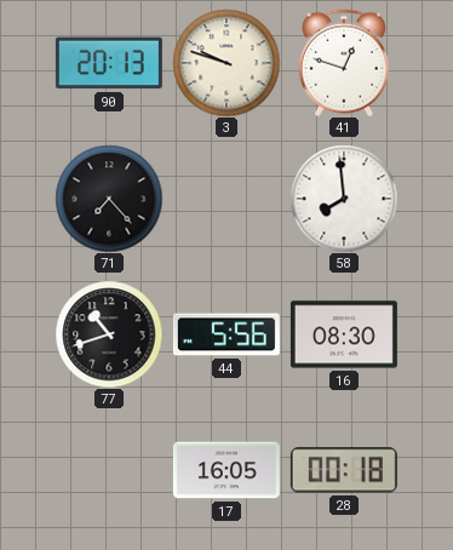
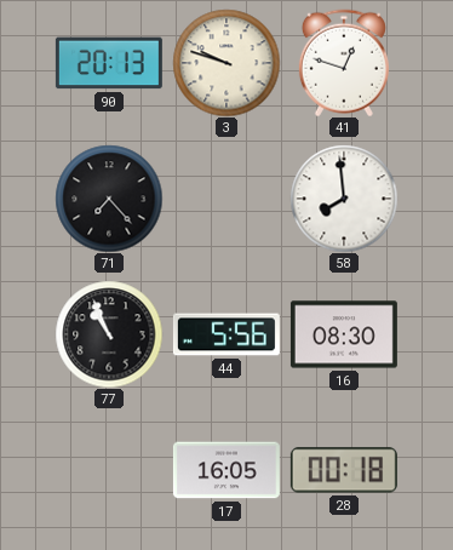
77: 10:42 -> 10:56
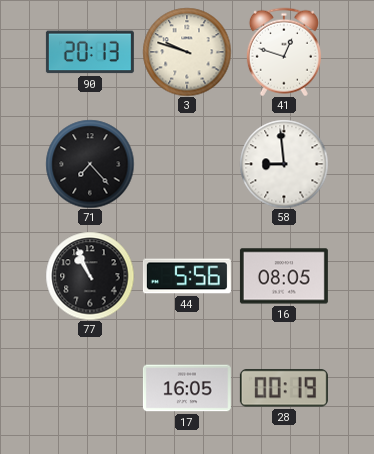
58: 7:59 -> 8:59
16: 08:30 -> 08:05
28: 00:18 -> 00:19
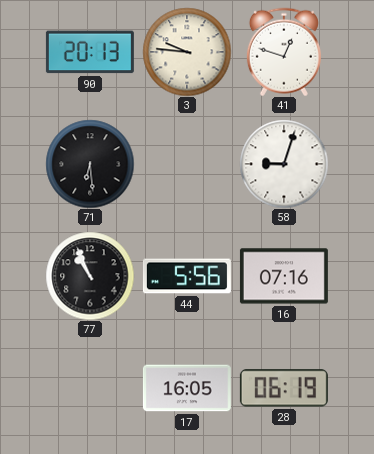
3: 9:48 -> 9:46
71: 7:23 -> 6:29
58: 8:59 -> 9:03
16: 08:05 -> 07:16
28: 00:19 -> 06:19
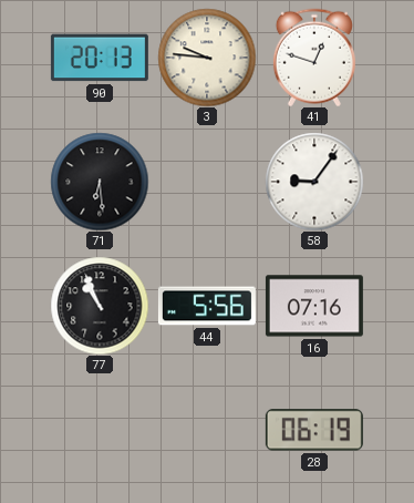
58: 9:03 -> 9:06
17: 16:05 -> none
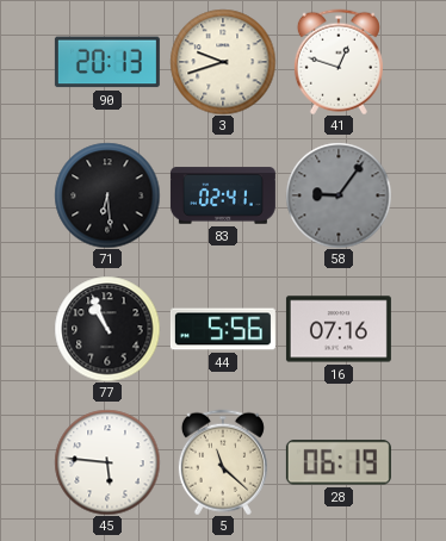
3: 9:46 -> 9:42
83: none -> 02:41
58 dial: white -> grey
45: none -> 5:46
5: none -> 11:22
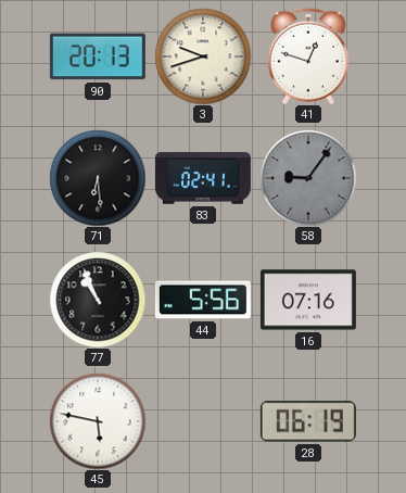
45: 5:46 -> 5:47
5: 11:22 -> none
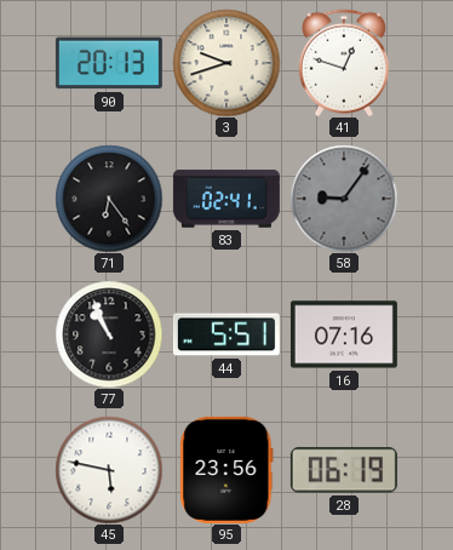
71: 6:29 -> 6:24
44: 5:56 -> 5:51
95: none -> 23:56
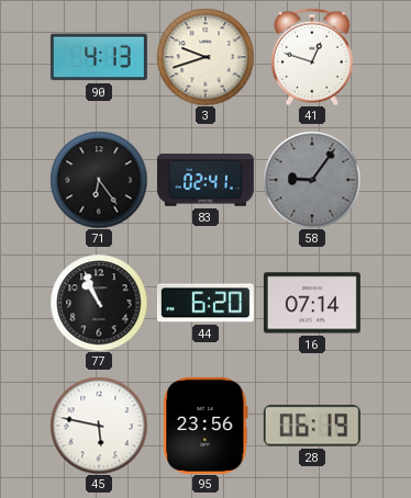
90: 20:13 -> 4:13
44: 5:51 -> 6:20
16: 07:16 -> 07:14
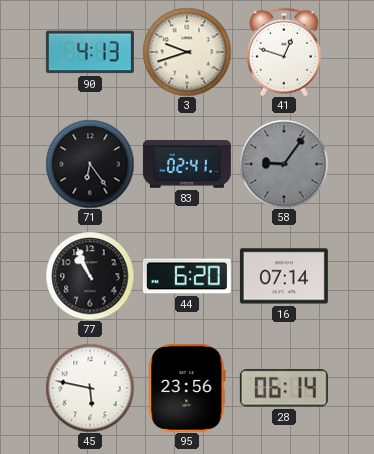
28: 06:19 -> 06:14
